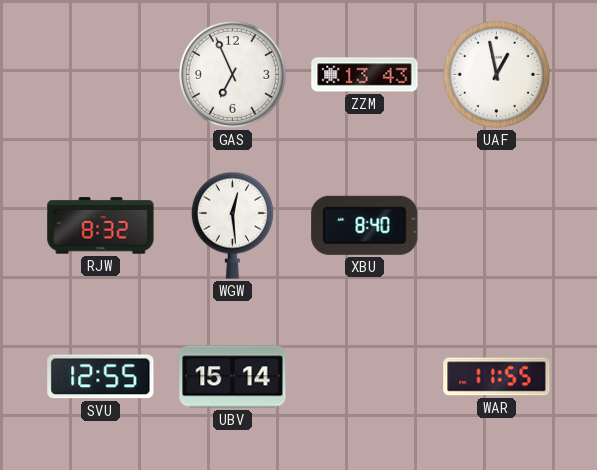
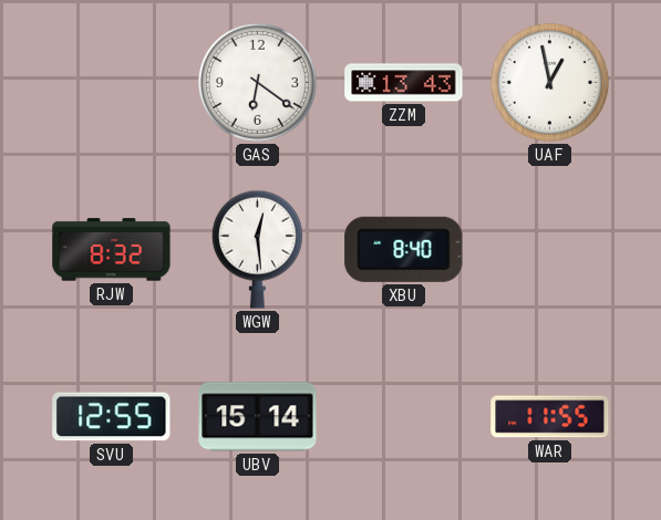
GAS: 6:56 -> 6:21
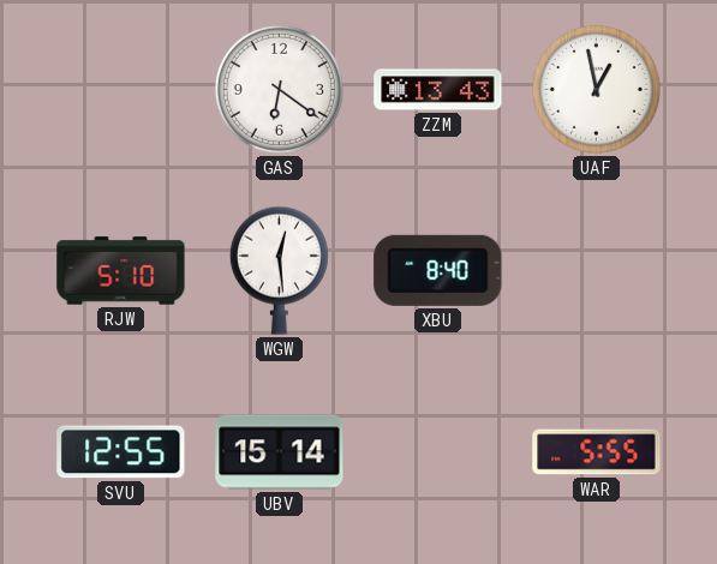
RJW: 8:32 -> 5:10
WAR: 11:55 -> 5:55
